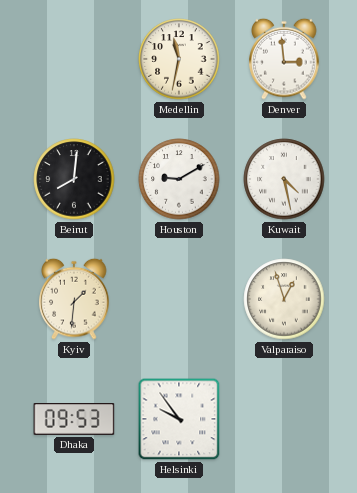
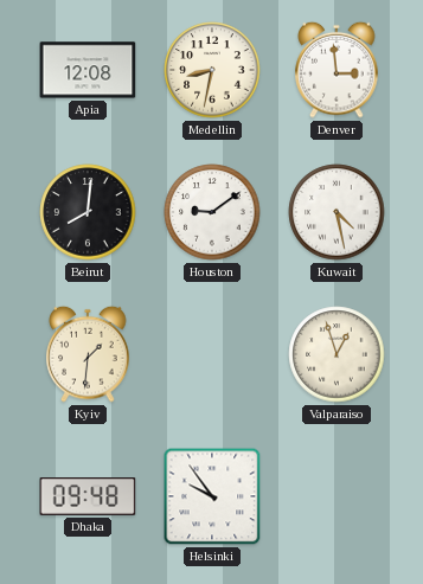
Apia: none -> 12:08
Medellin: 11:32 -> 8:32
Houston: 9:10 -> 9:09
Dhaka: 09:53 -> 09:48
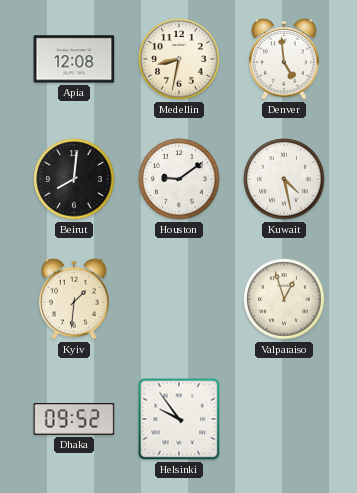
Denver: 2:59 -> 4:59
Dhaka: 09:48 -> 09:52
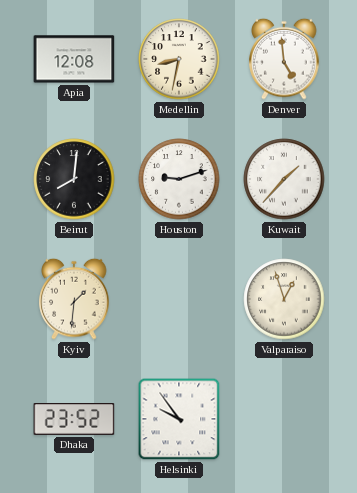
Houston: 9:09 -> 9:12
Kuwait: 4:28 -> 1:37
Dhaka: 09:52 -> 23:52
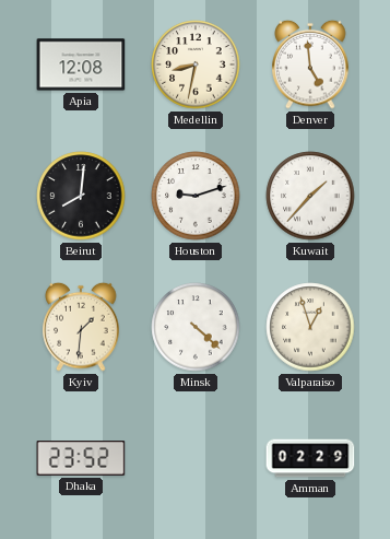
Minsk: none -> 4:22
Helsinki: 9:54 -> none
Amman: none -> 02:29
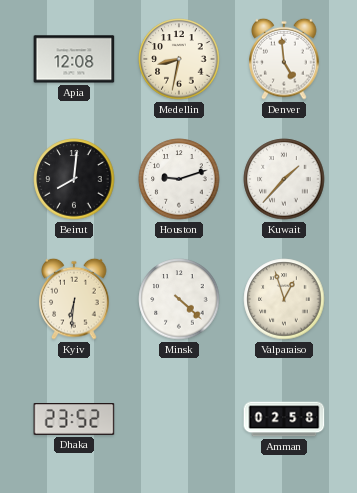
Kyiv: 1:31 -> 6:31
Amman: 02:29 -> 02:58
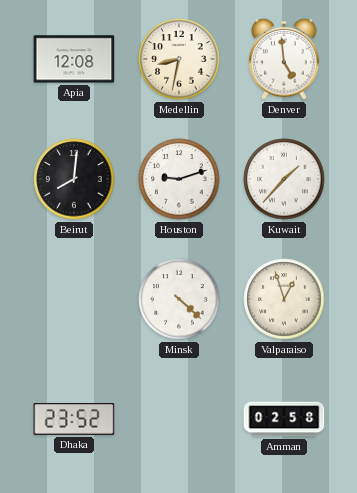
Kyiv: 6:31 -> none
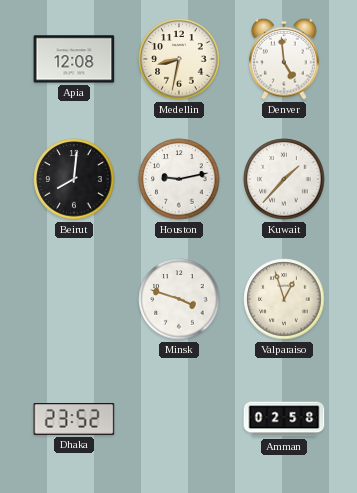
Houston: 9:12 -> 9:13
Minsk: 4:22 -> 3:48
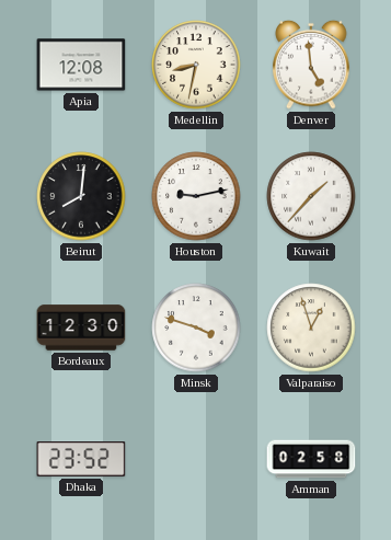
Bordeaux: none -> 12:30
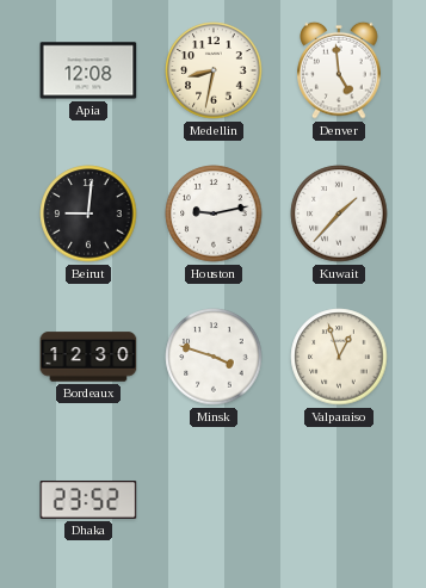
Beirut: 8:01 -> 9:01
Amman: 02:58 -> none
